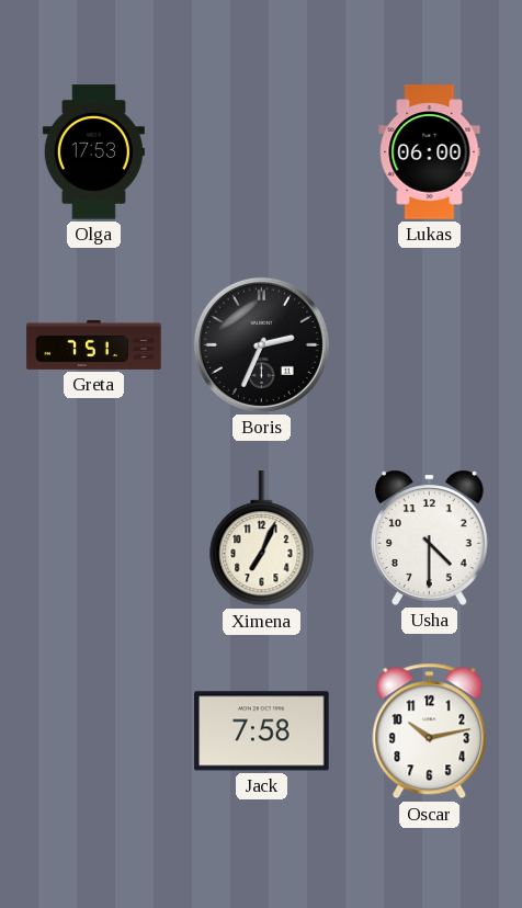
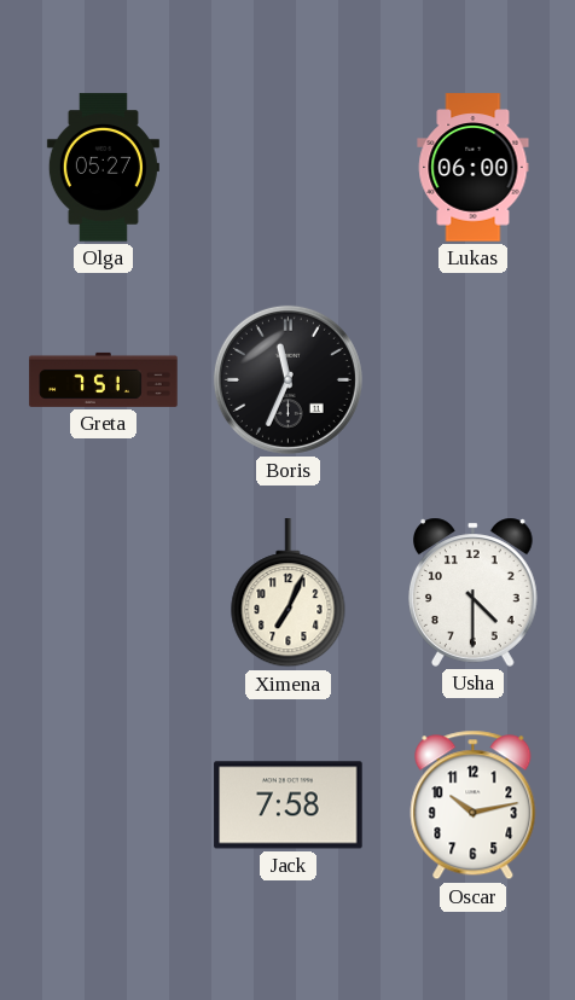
Olga: 17:53 -> 05:27
Boris: 2:34 -> 11:34
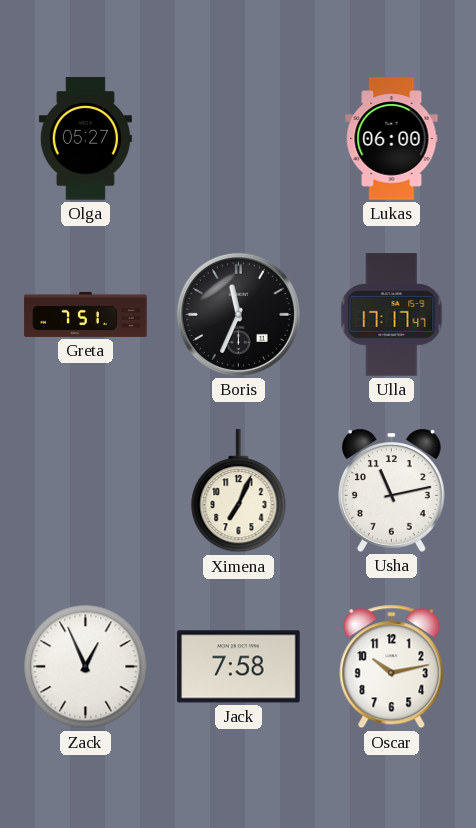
Ulla: none -> 17:17
Usha: 4:30 -> 11:13
Zack: none -> 12:56
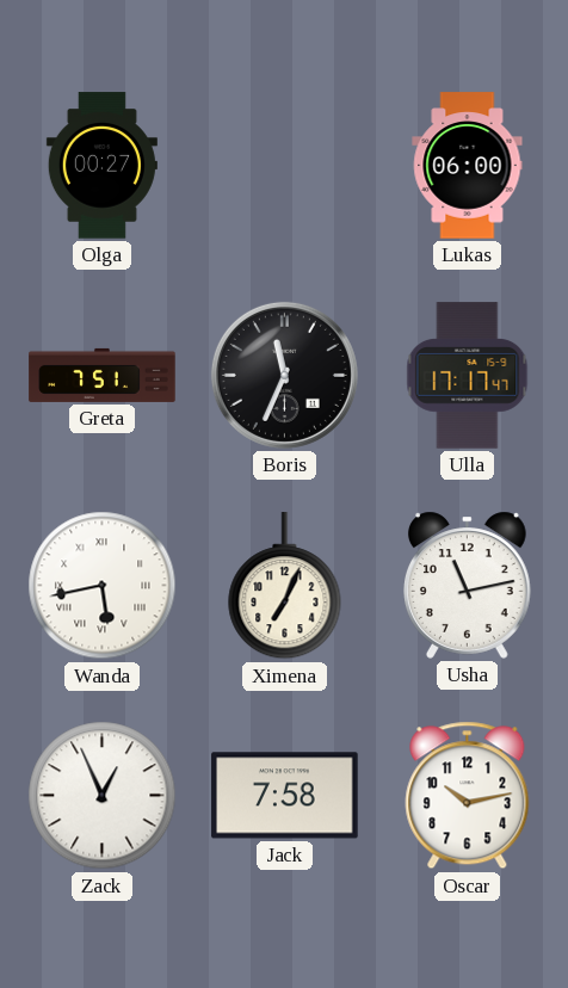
Olga: 05:27 -> 00:27
Wanda: none -> 5:43
